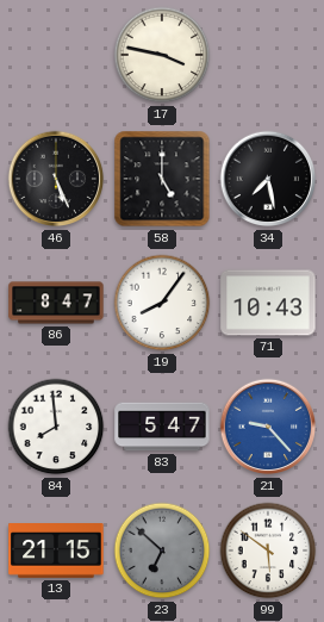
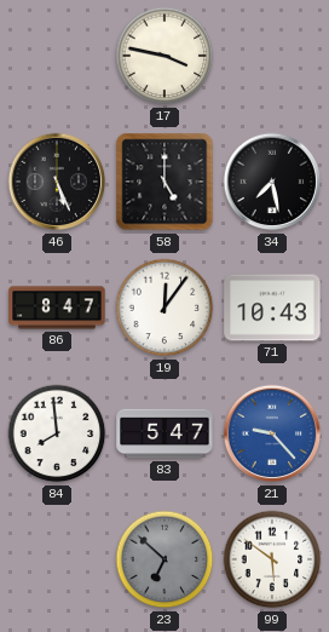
19: 8:06 -> 12:06
13: 21:15 -> none
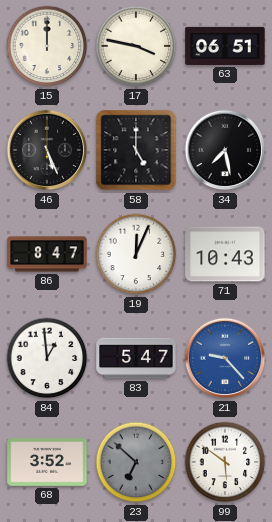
15: none -> 12:00
63: none -> 06:51
19: 12:06 -> 12:04
84: 7:59 -> 12:59
68: none -> 3:52
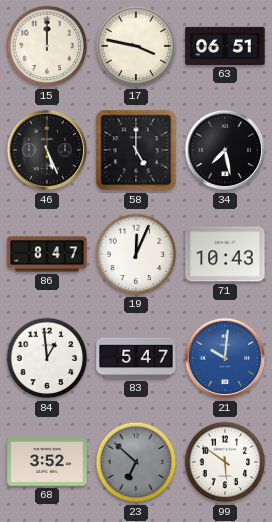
21: 9:23 -> 10:01
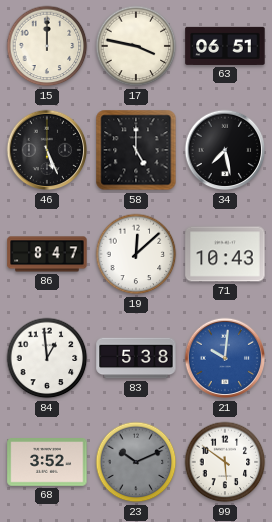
19: 12:04 -> 12:08
83: 5:47 -> 5:38
23: 6:52 -> 10:11
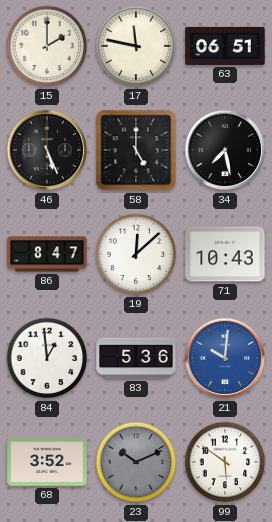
15: 12:00 -> 2:00
17: 3:47 -> 11:47
83: 5:38 -> 5:36
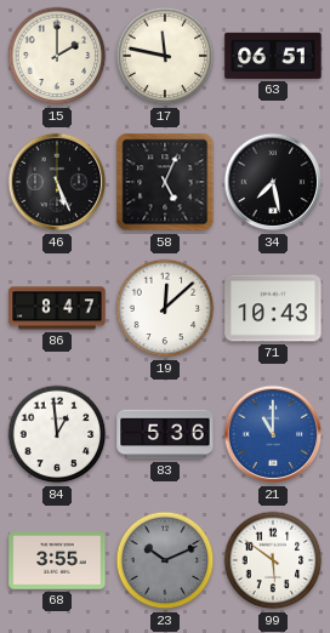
58: 5:00 -> 5:04
21: 10:01 -> 11:00
68: 3:52 -> 3:55
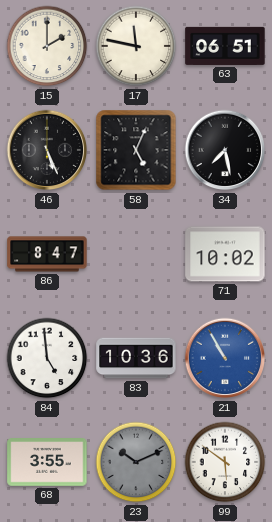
19: 12:08 -> none
71: 10:43 -> 10:02
84: 12:59 -> 4:59
83: 5:36 -> 10:36
21: 11:00 -> 10:55
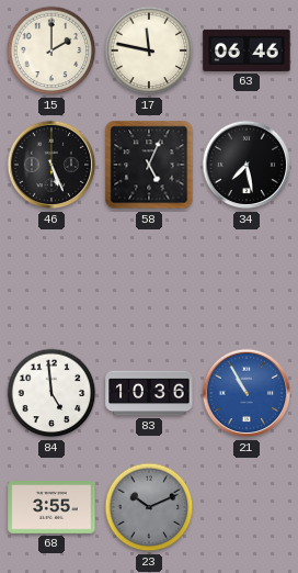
63: 06:51 -> 06:46
86: 8:47 -> none
71: 10:02 -> none
99: 5:51 -> none
